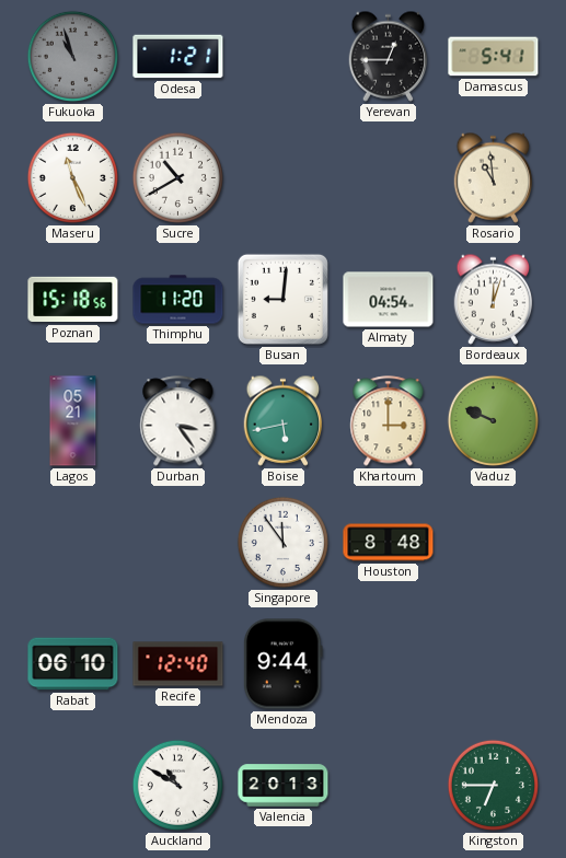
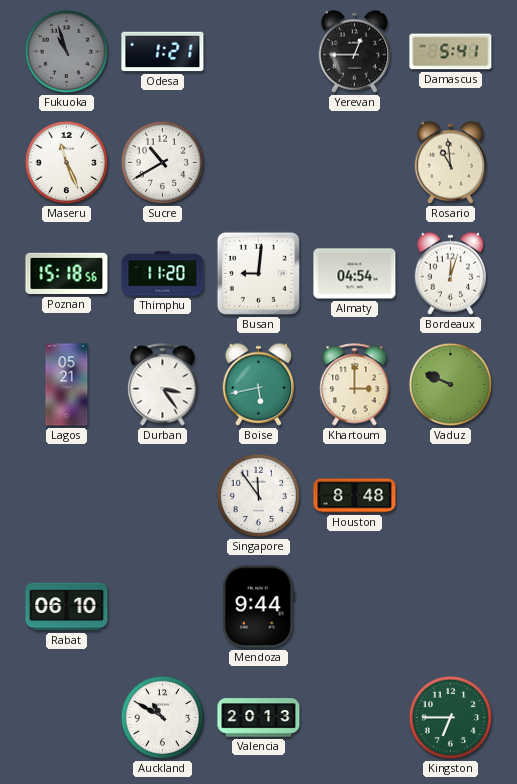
Recife: 12:40 -> none
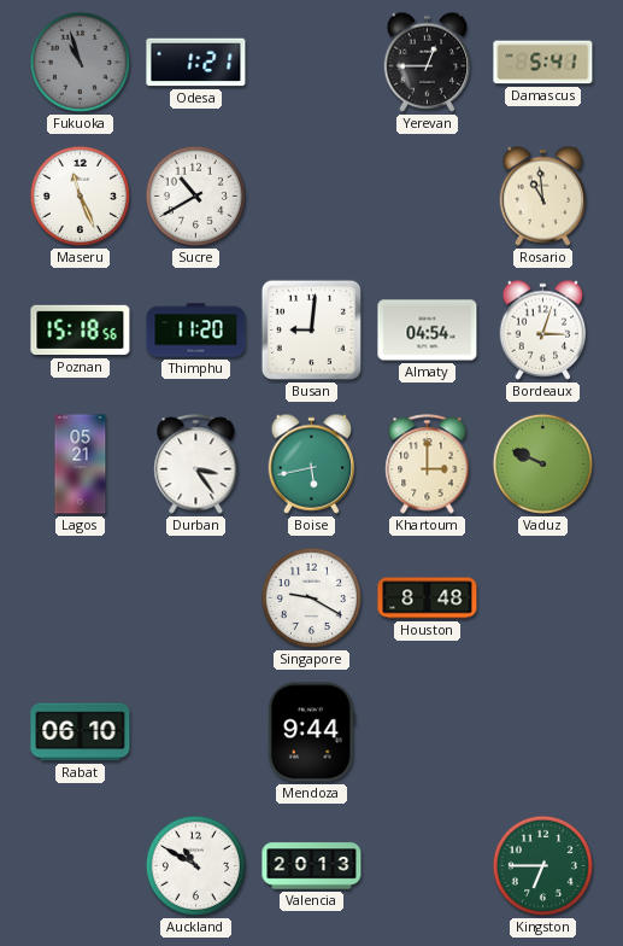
Bordeaux: 12:03 -> 3:03
Singapore: 11:54 -> 9:20
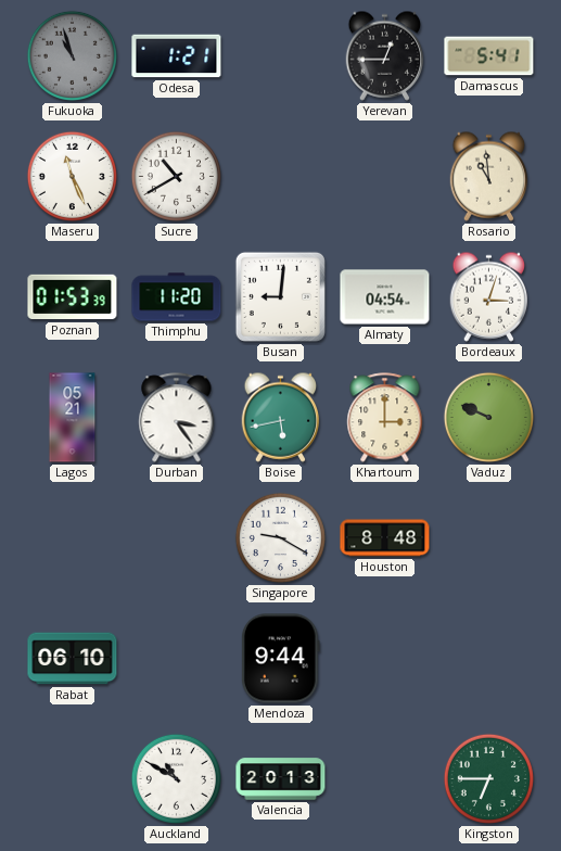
Poznan: 15:18 -> 01:53
